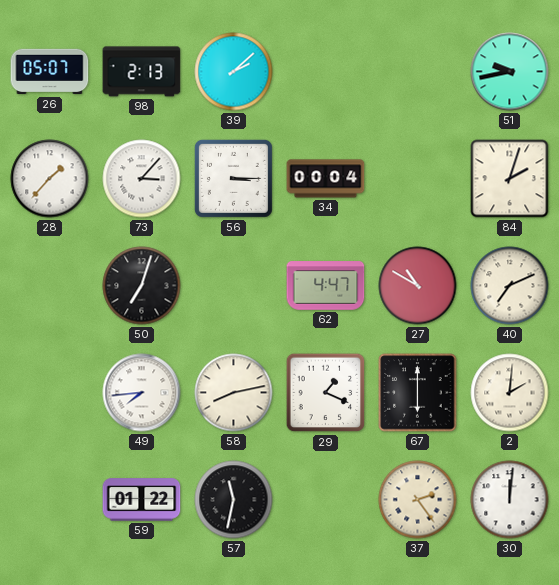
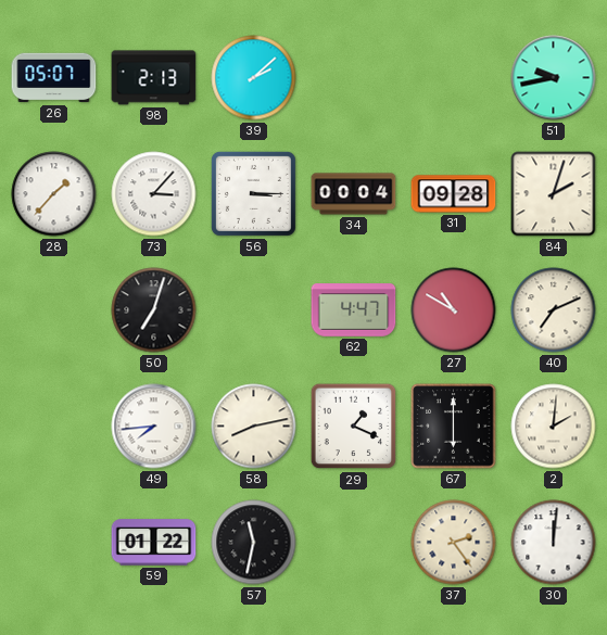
31: none -> 09:28
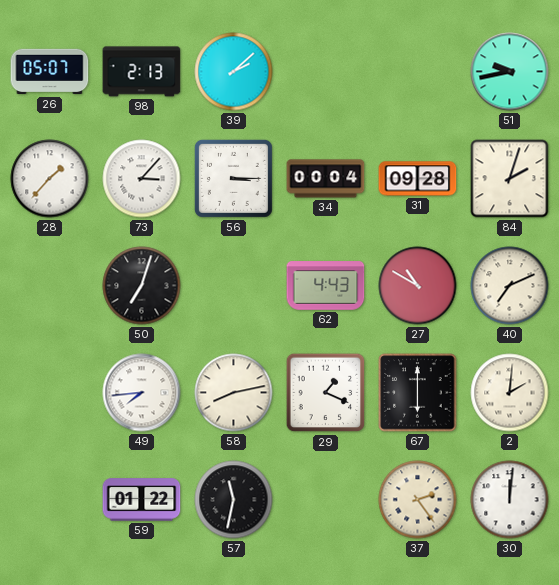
62: 4:47 -> 4:43
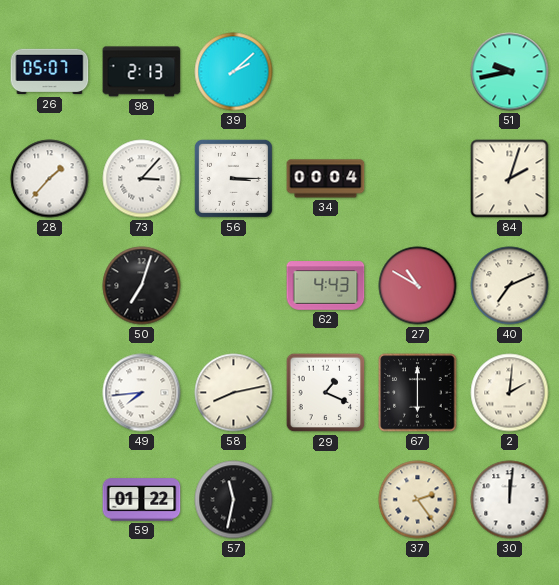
31: 09:28 -> none
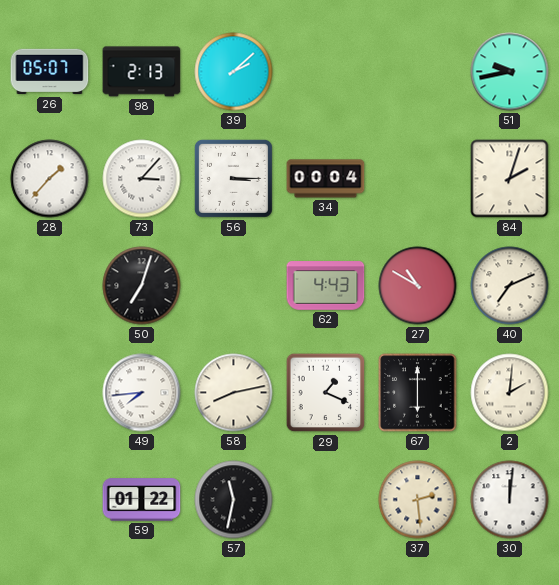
37: 2:24 -> 2:29
